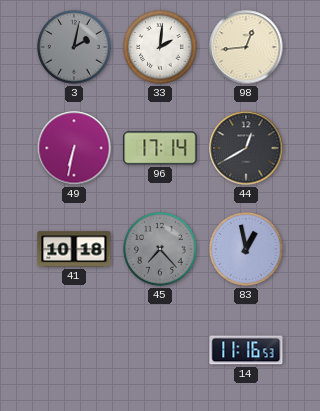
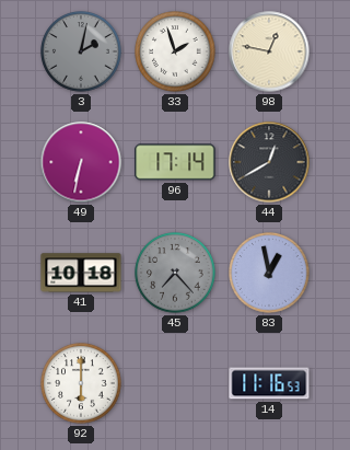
33: 2:01 -> 1:57
98: 12:44 -> 12:47
92: none -> 6:00
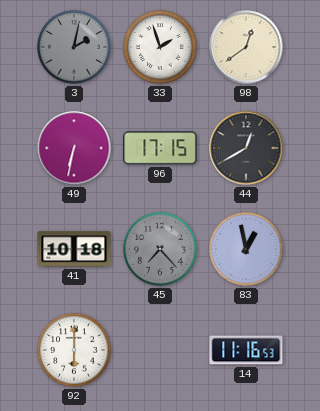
98: 12:47 -> 12:39
96: 17:14 -> 17:15
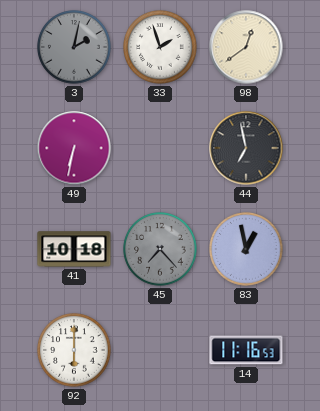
96: 17:15 -> none
44: 12:40 -> 6:58
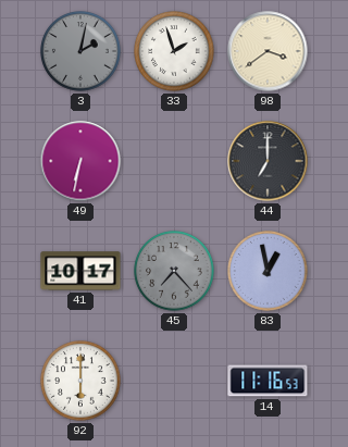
98: 12:39 -> 3:39
44: 6:58 -> 7:00
41: 10:18 -> 10:17
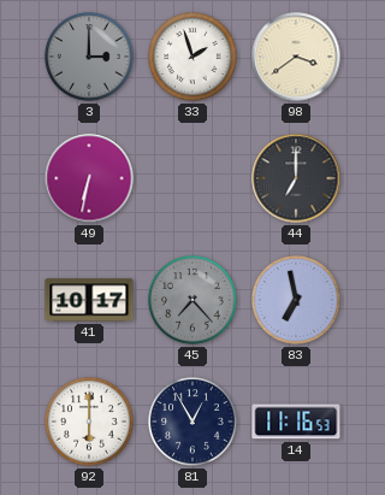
3: 2:02 -> 3:00
83: 12:58 -> 6:58
81: none -> 12:55
